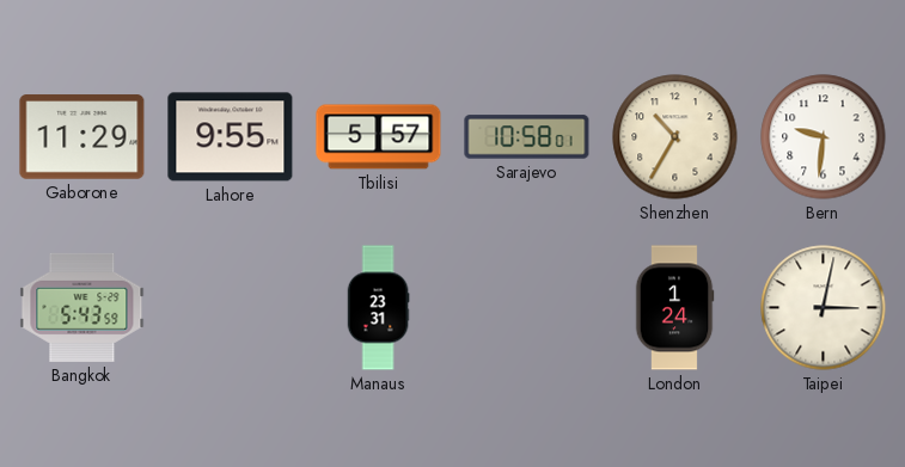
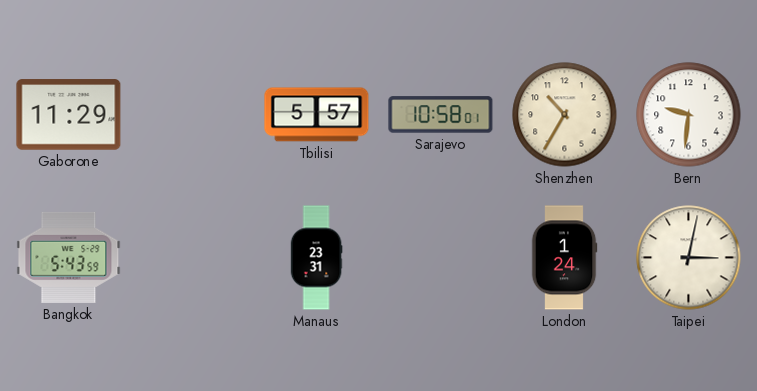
Lahore: 9:55 -> none
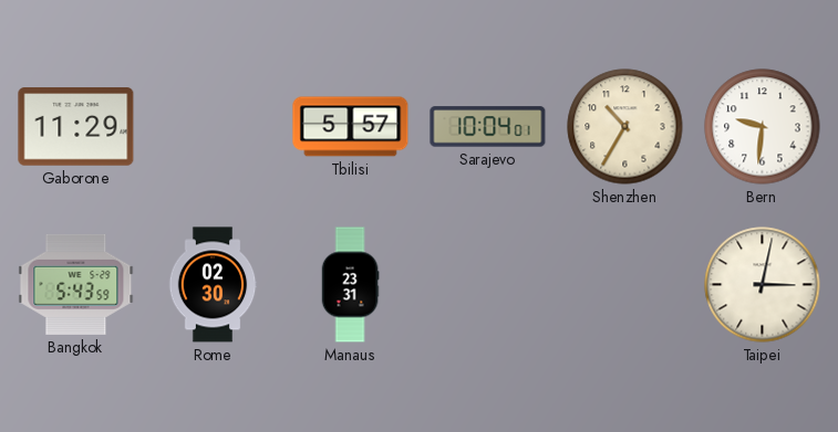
Sarajevo: 10:58 -> 10:04
Rome: none -> 02:30
London: 1:24 -> none
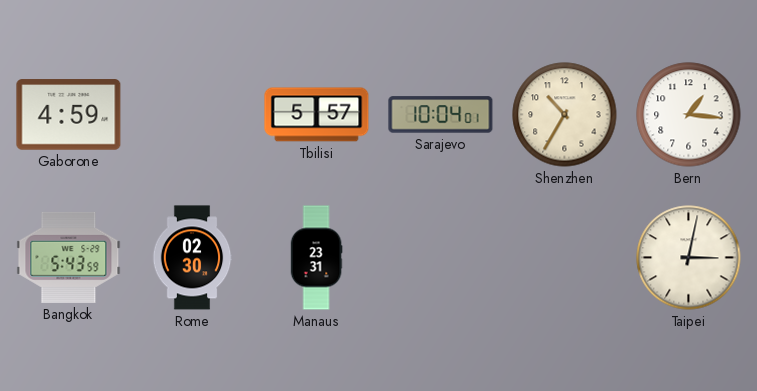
Gaborone: 11:29 -> 4:59
Bern: 9:31 -> 1:16
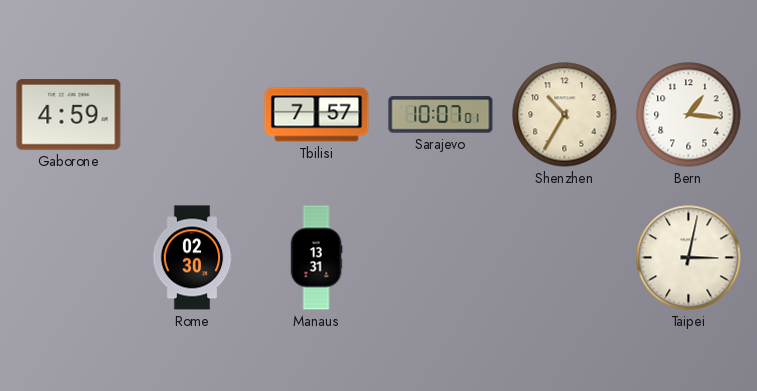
Tbilisi: 5:57 -> 7:57
Sarajevo: 10:04 -> 10:07
Bangkok: 5:43 -> none
Manaus: 23:31 -> 13:31
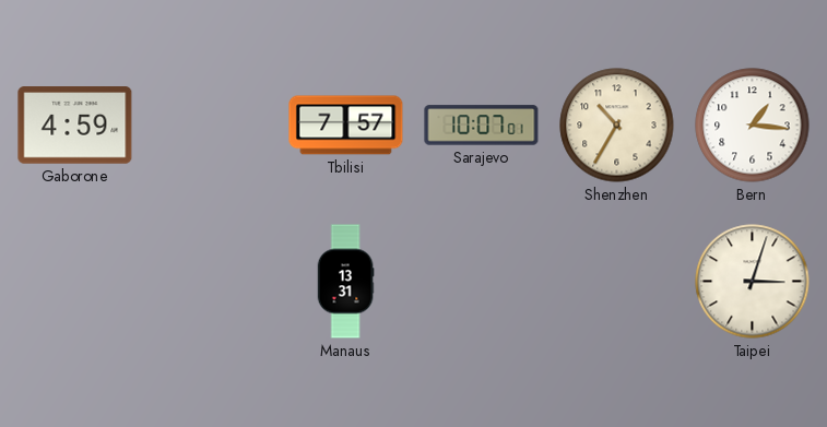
Rome: 02:30 -> none
Taipei: 3:02 -> 3:03
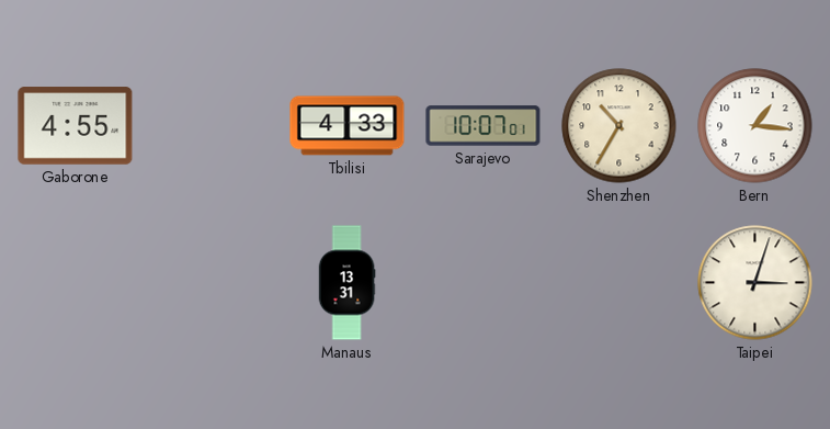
Gaborone: 4:59 -> 4:55
Tbilisi: 7:57 -> 4:33
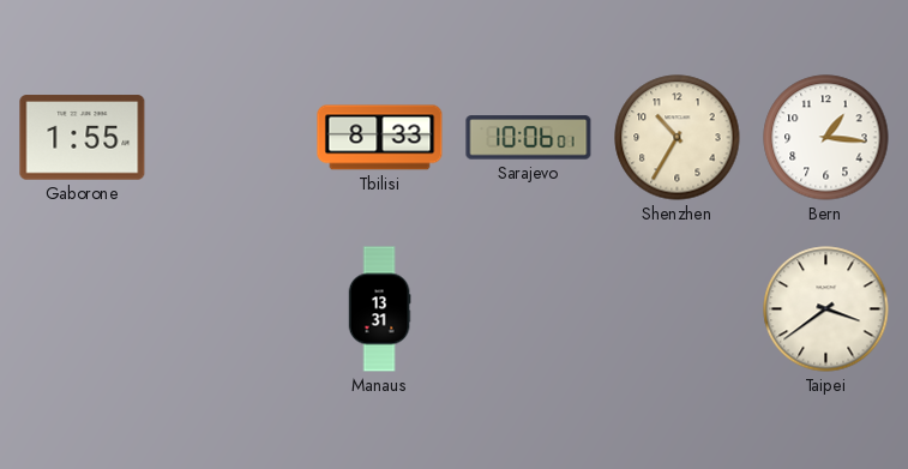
Gaborone: 4:55 -> 1:55
Tbilisi: 4:33 -> 8:33
Sarajevo: 10:07 -> 10:06
Taipei: 3:03 -> 3:39
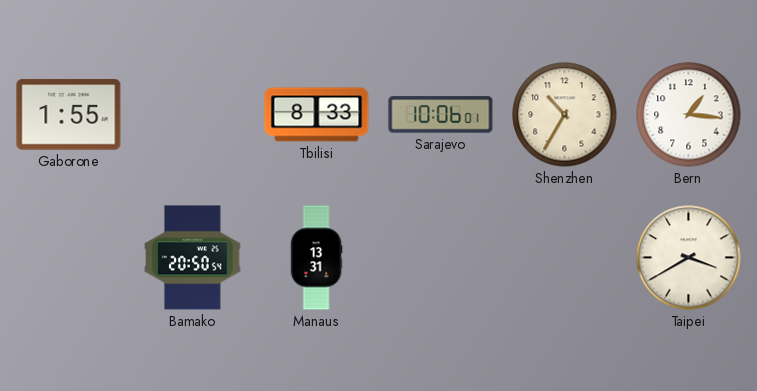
Bamako: none -> 20:50
Taipei: 3:39 -> 3:40
